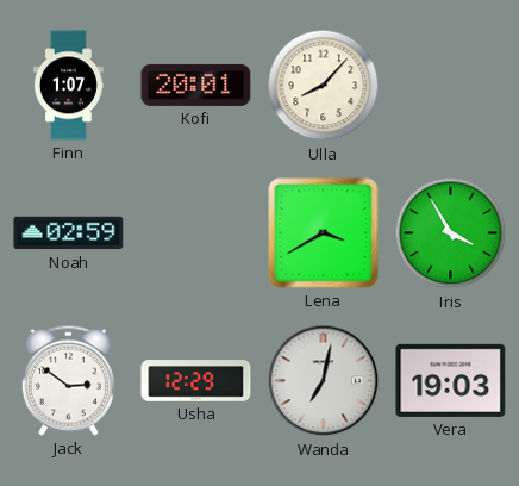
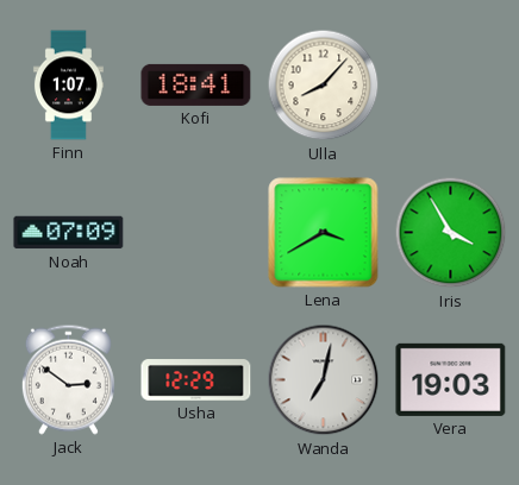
Kofi: 20:01 -> 18:41
Noah: 02:59 -> 07:09
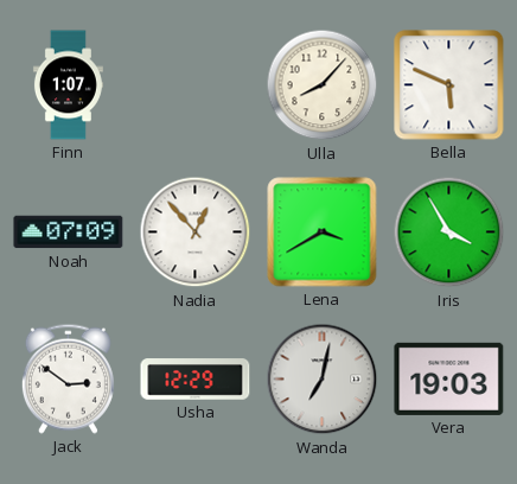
Kofi: 18:41 -> none
Bella: none -> 5:49
Nadia: none -> 12:53
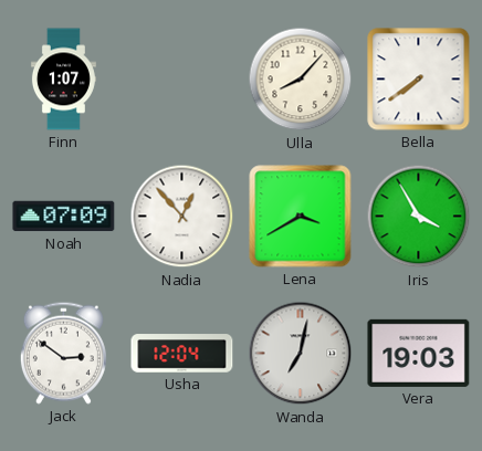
Bella: 5:49 -> 7:39
Usha: 12:29 -> 12:04
